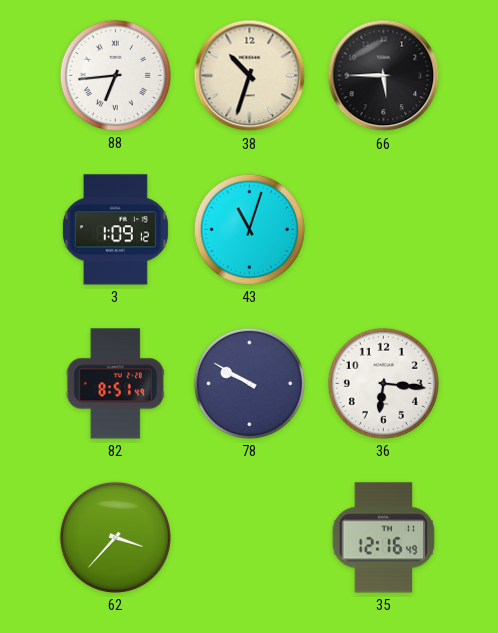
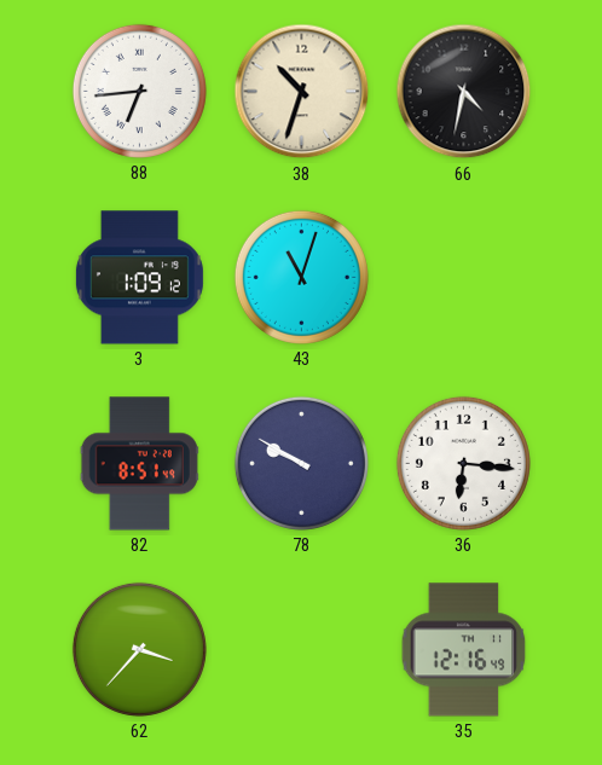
66: 5:45 -> 4:32
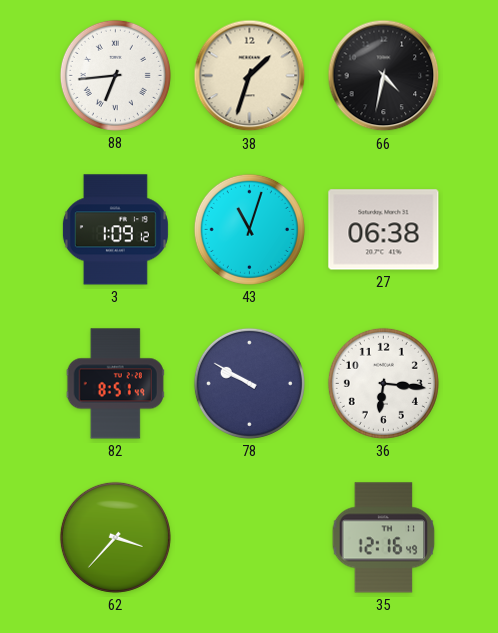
38: 10:33 -> 1:33
27: none -> 06:38
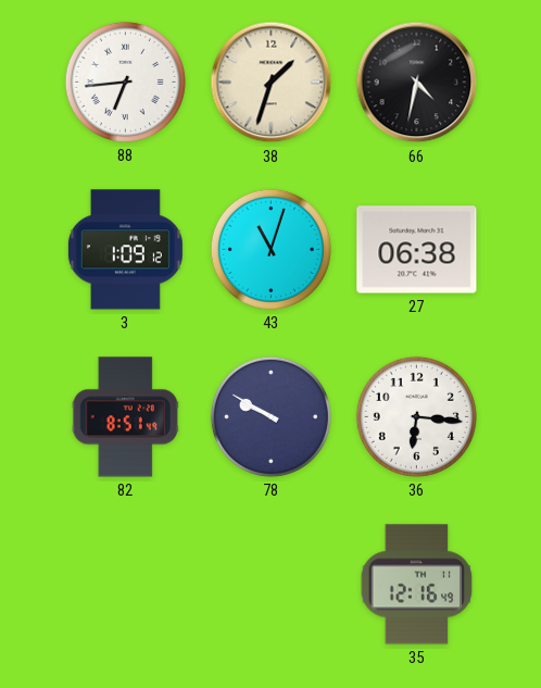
62: 3:37 -> none
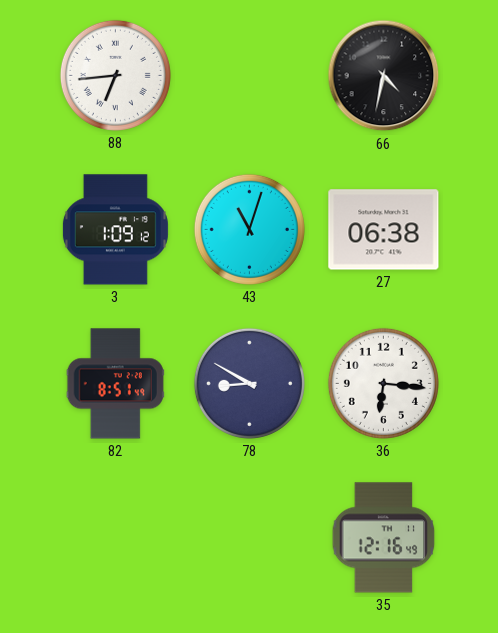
38: 1:33 -> none
78: 9:50 -> 8:50
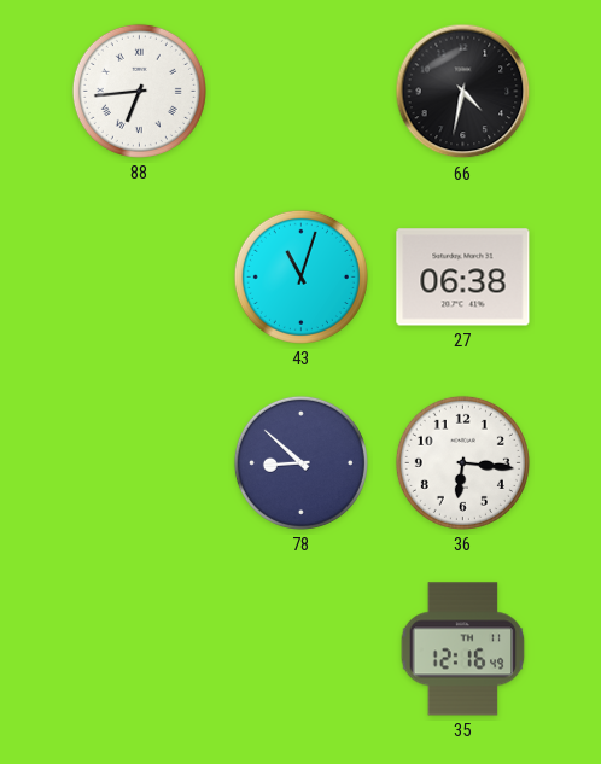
3: 1:09 -> none
82: 8:51 -> none
78: 8:50 -> 8:52
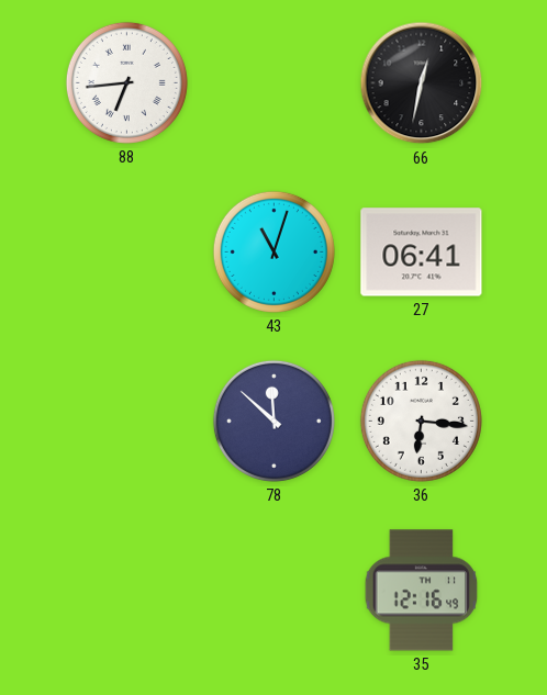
66: 4:32 -> 12:32
27: 06:38 -> 06:41
78: 8:52 -> 11:52
